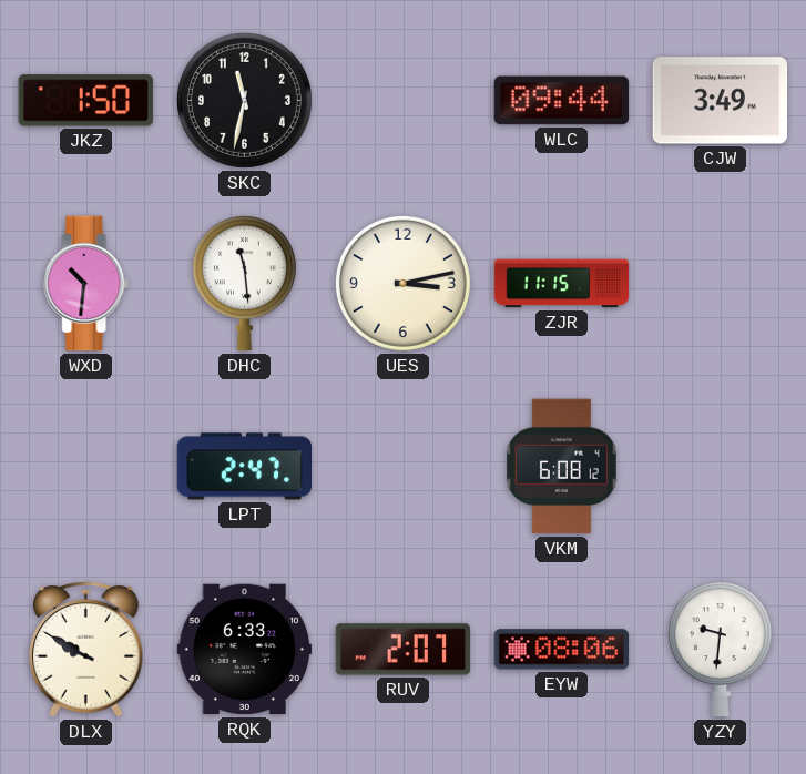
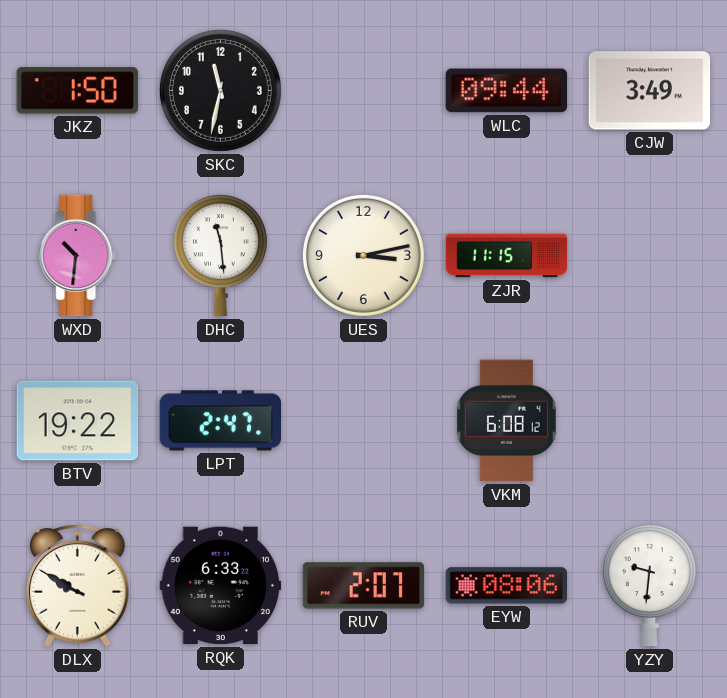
BTV: none -> 19:22
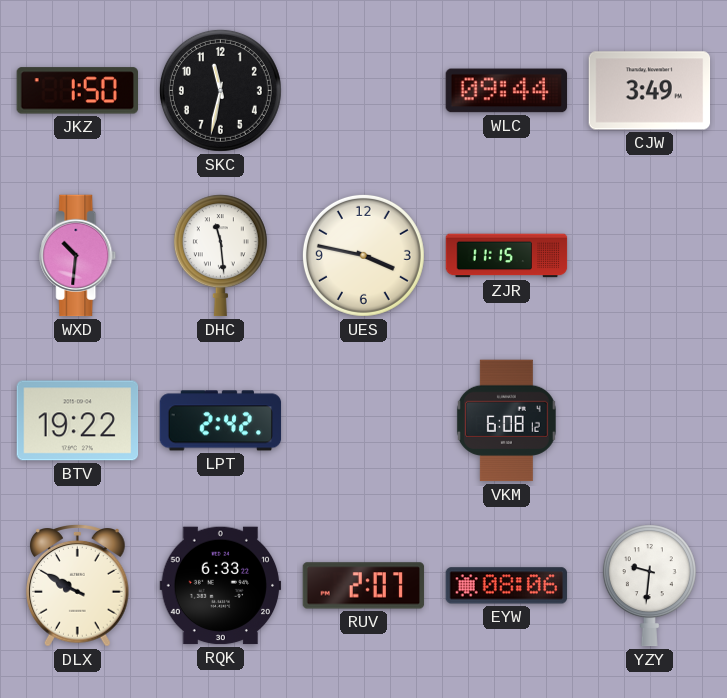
UES: 3:13 -> 3:47
LPT: 2:47 -> 2:42
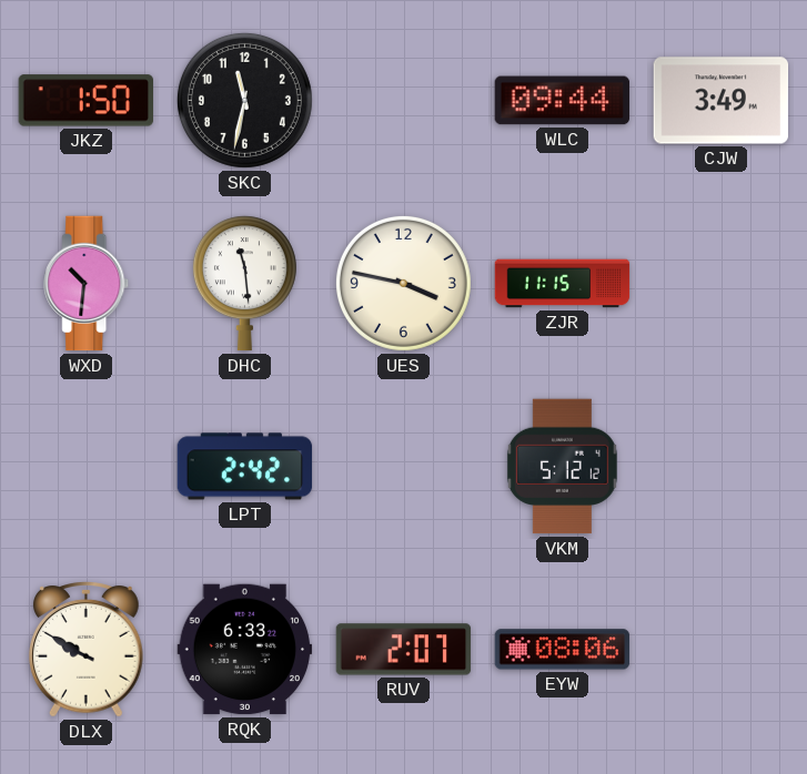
BTV: 19:22 -> none
VKM: 6:08 -> 5:12
YZY: 9:31 -> none
